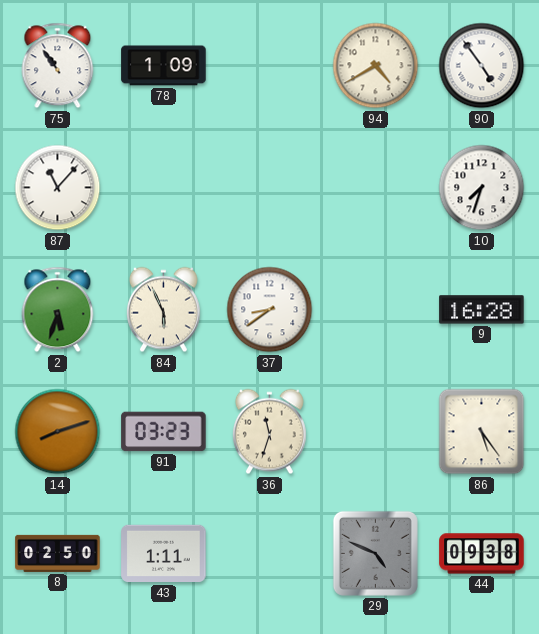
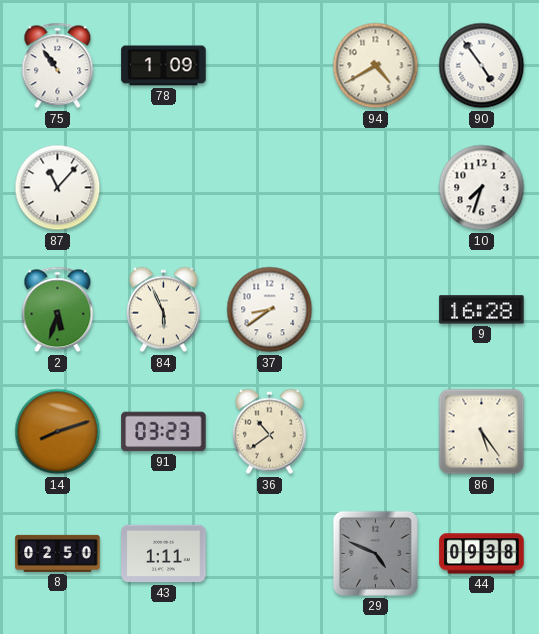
36: 11:33 -> 10:39
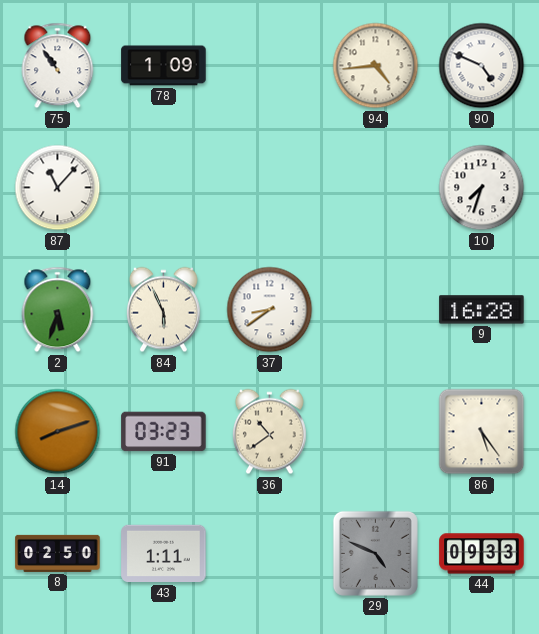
94: 4:40 -> 4:44
90: 4:54 -> 4:49
44: 09:38 -> 09:33
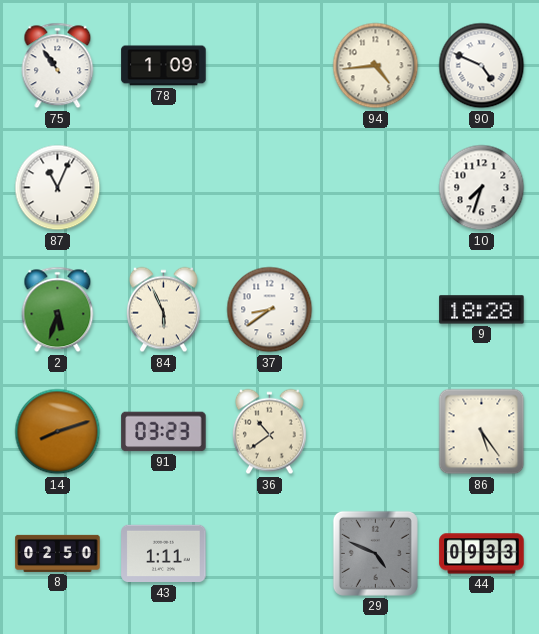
87: 11:07 -> 11:04
9: 16:28 -> 18:28
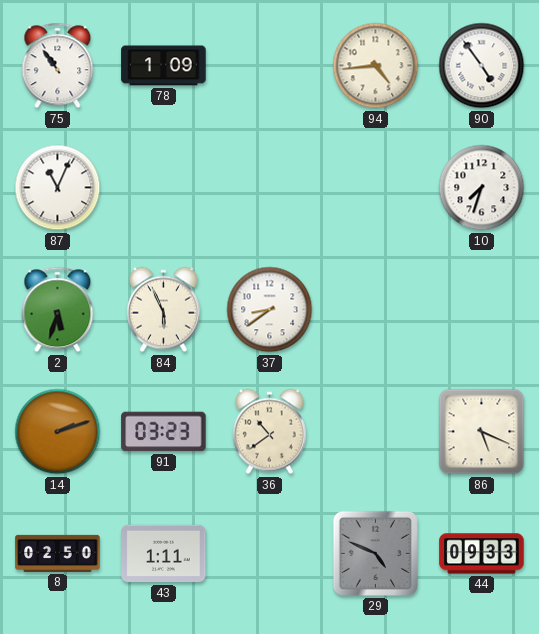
90: 4:49 -> 4:54
9: 18:28 -> none
14: 8:12 -> 2:12
86: 5:24 -> 5:19
